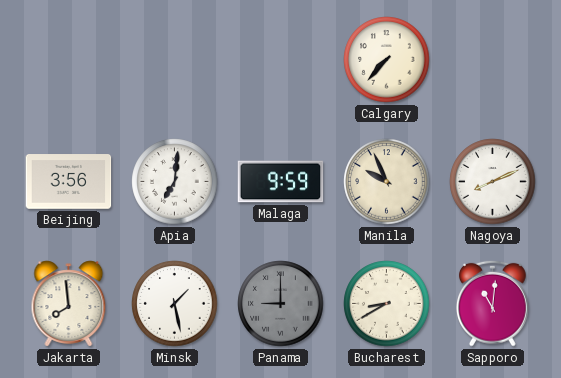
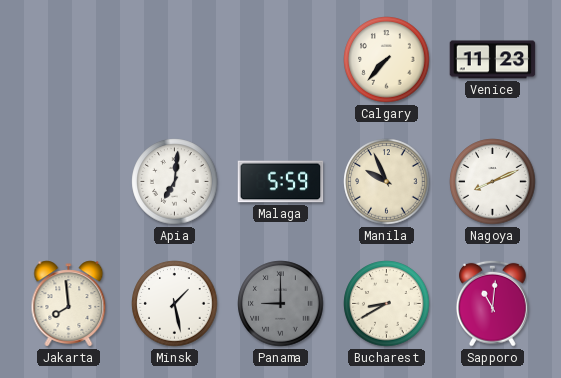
Venice: none -> 11:23
Beijing: 3:56 -> none
Malaga: 9:59 -> 5:59
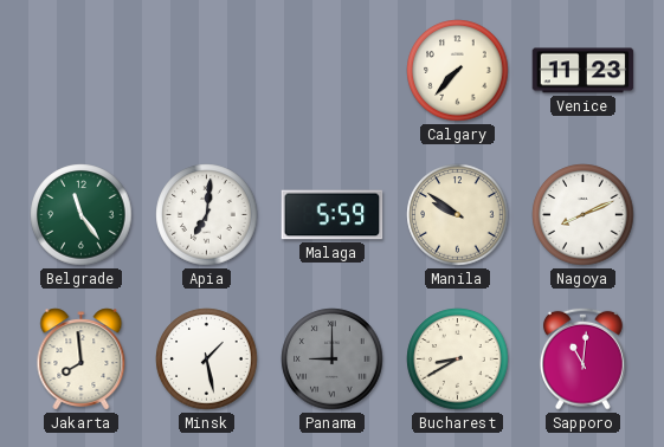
Belgrade: none -> 11:24
Manila: 9:56 -> 9:51
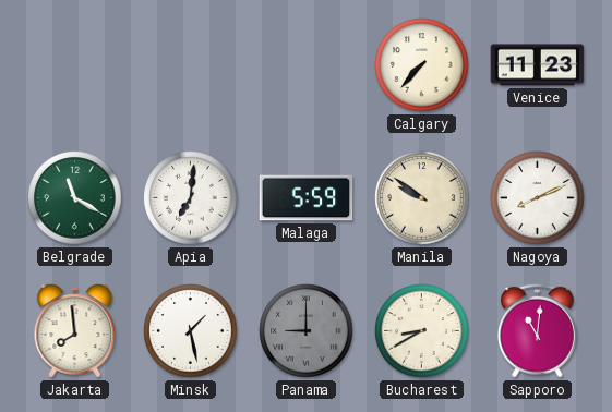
Belgrade: 11:24 -> 11:20
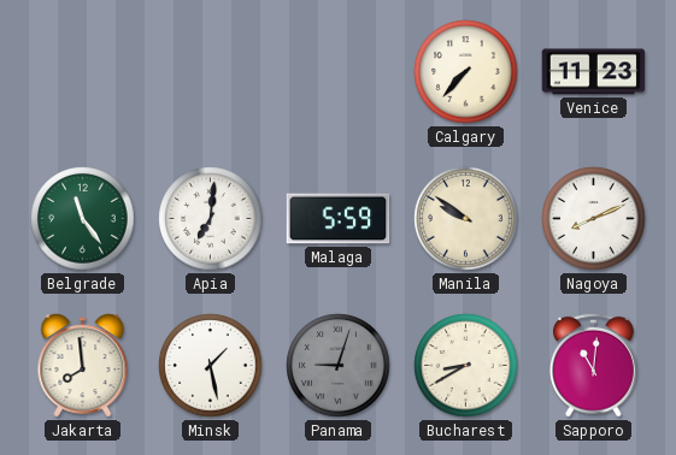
Belgrade: 11:20 -> 11:24
Panama: 9:00 -> 9:03
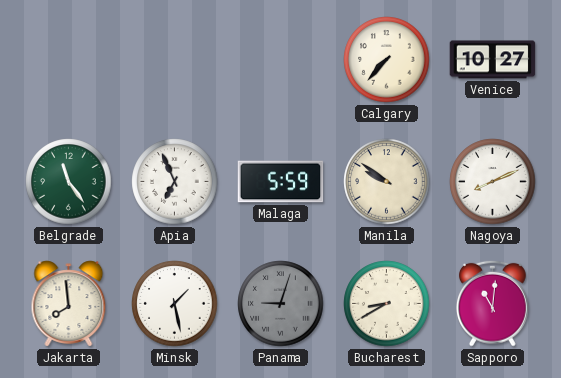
Venice: 11:23 -> 10:27
Apia: 7:01 -> 6:56
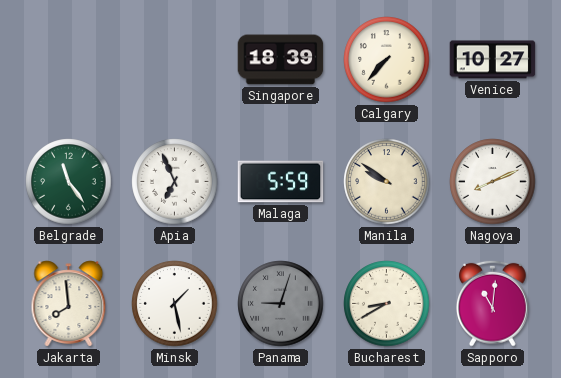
Singapore: none -> 18:39
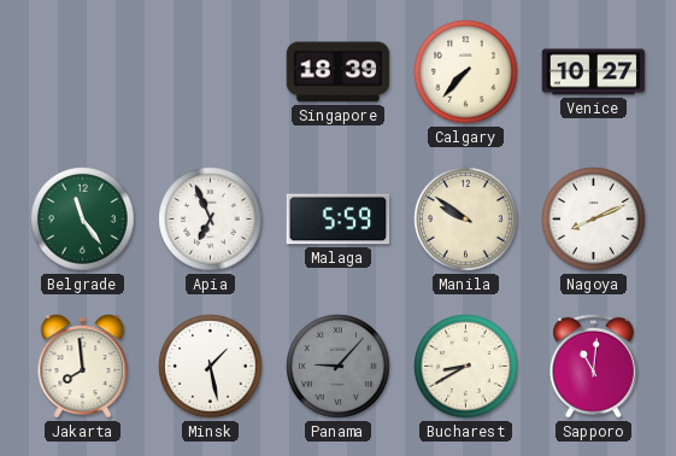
Panama: 9:03 -> 9:07
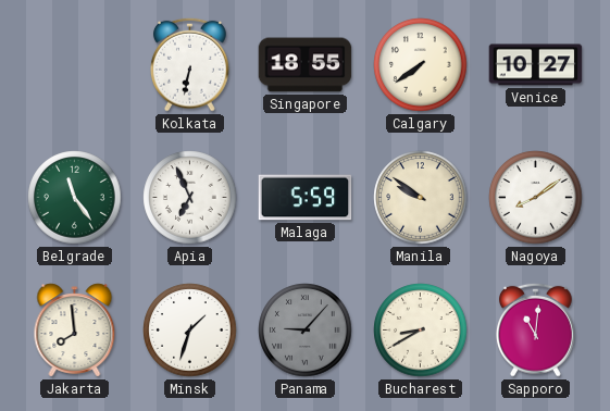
Kolkata: none -> 6:32
Singapore: 18:39 -> 18:55
Calgary: 7:37 -> 7:39
Nagoya: 8:11 -> 8:09
Minsk: 1:28 -> 1:33
